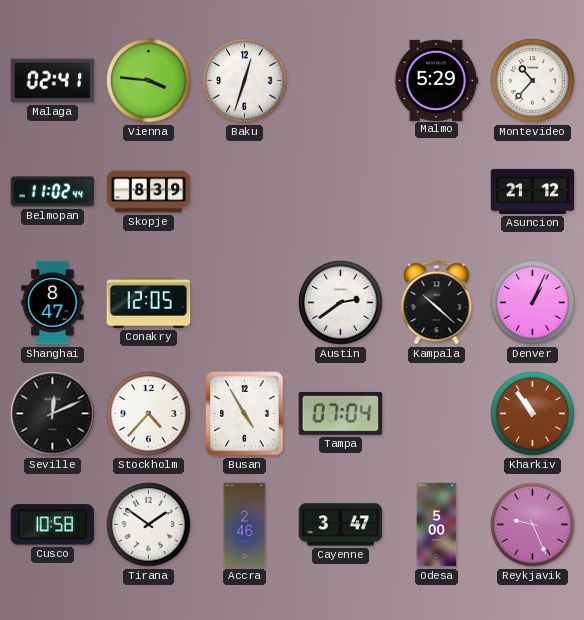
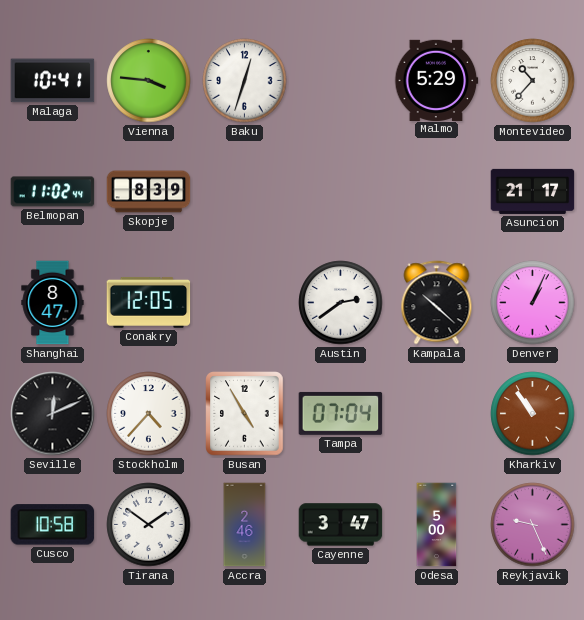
Malaga: 02:41 -> 10:41
Asuncion: 21:12 -> 21:17
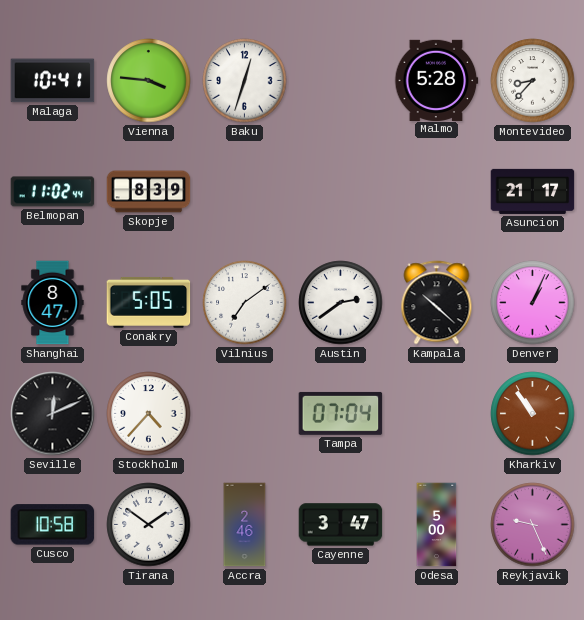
Malmo: 5:29 -> 5:28
Montevideo: 10:37 -> 8:37
Conakry: 12:05 -> 5:05
Vilnius: none -> 7:09
Busan: 4:55 -> none
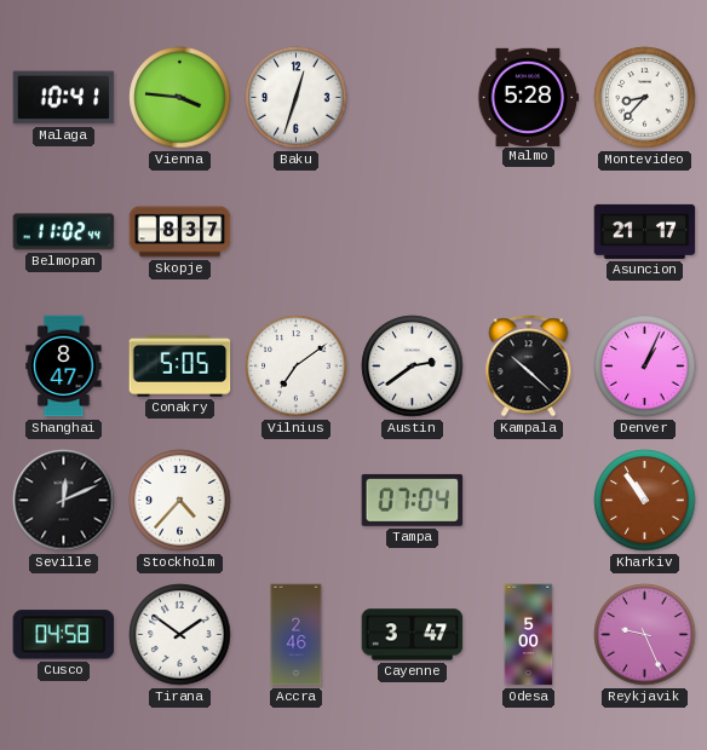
Skopje: 8:39 -> 8:37
Cusco: 10:58 -> 04:58
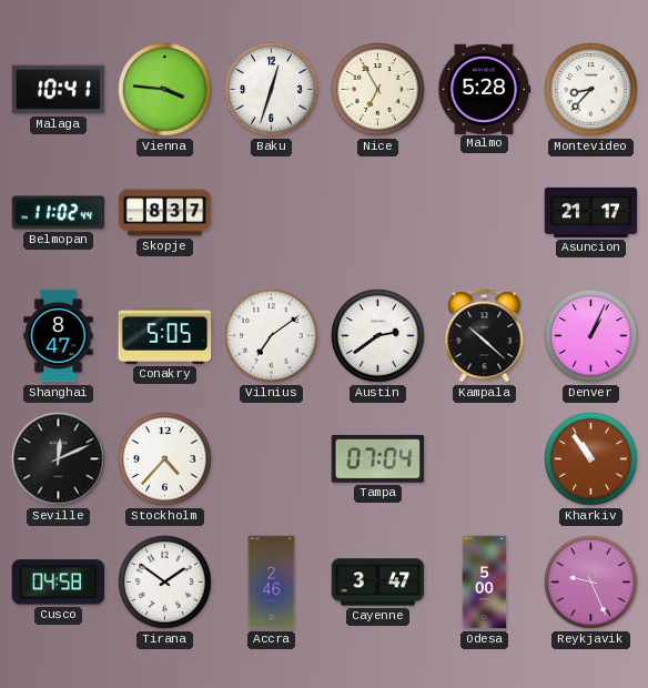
Nice: none -> 6:55
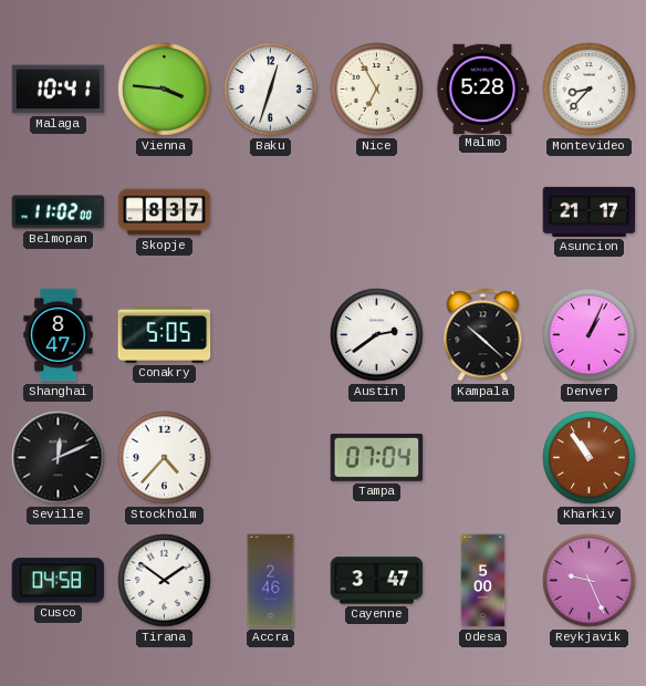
Belmopan: 11:02:44 -> 11:02:00
Vilnius: 7:09 -> none
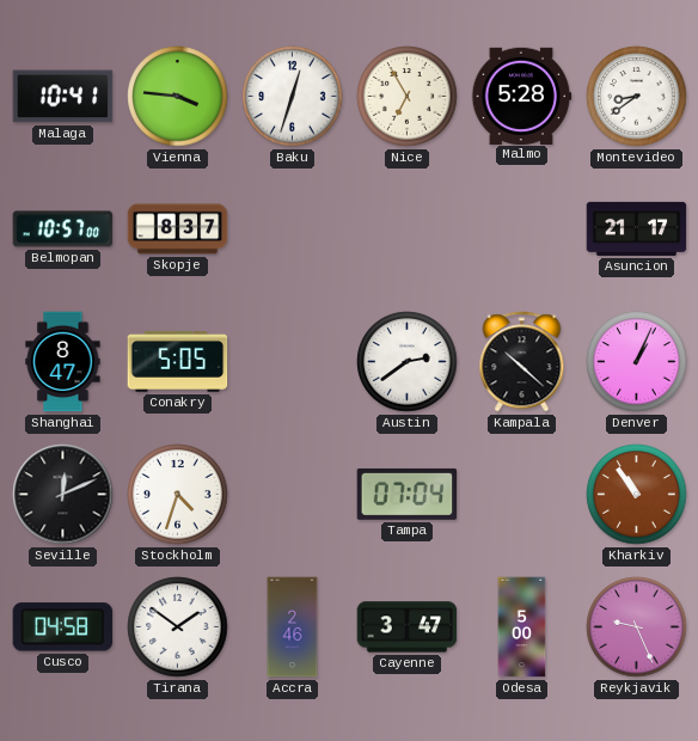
Montevideo: 8:37 -> 8:39
Belmopan: 11:02 -> 10:57
Stockholm: 4:37 -> 4:33
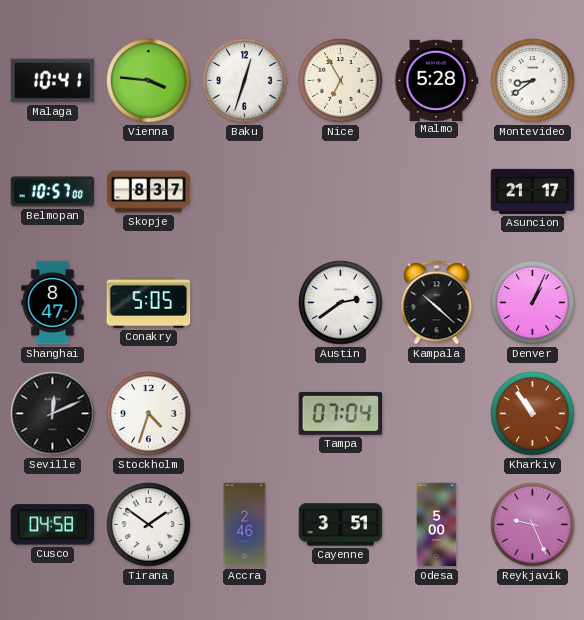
Cayenne: 3:47 -> 3:51
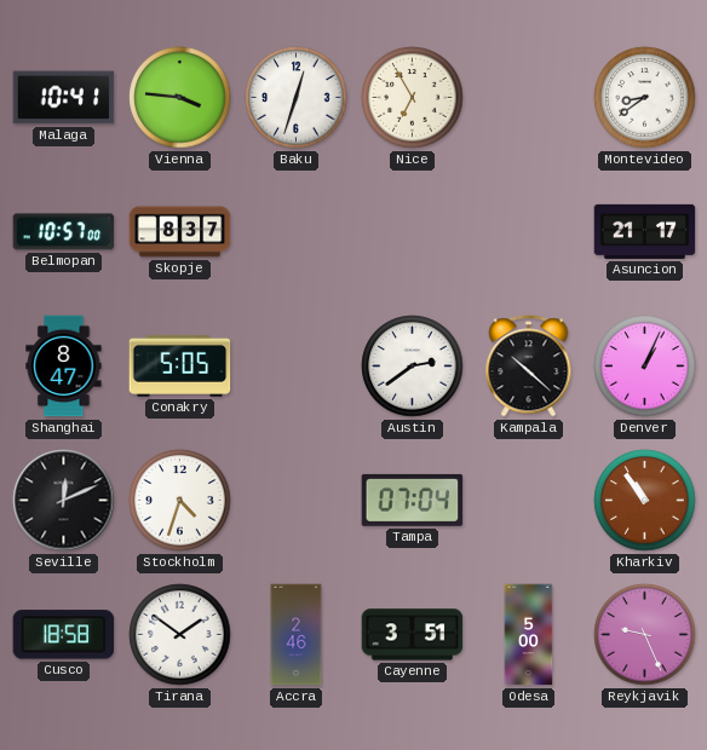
Malmo: 5:28 -> none
Cusco: 04:58 -> 18:58
